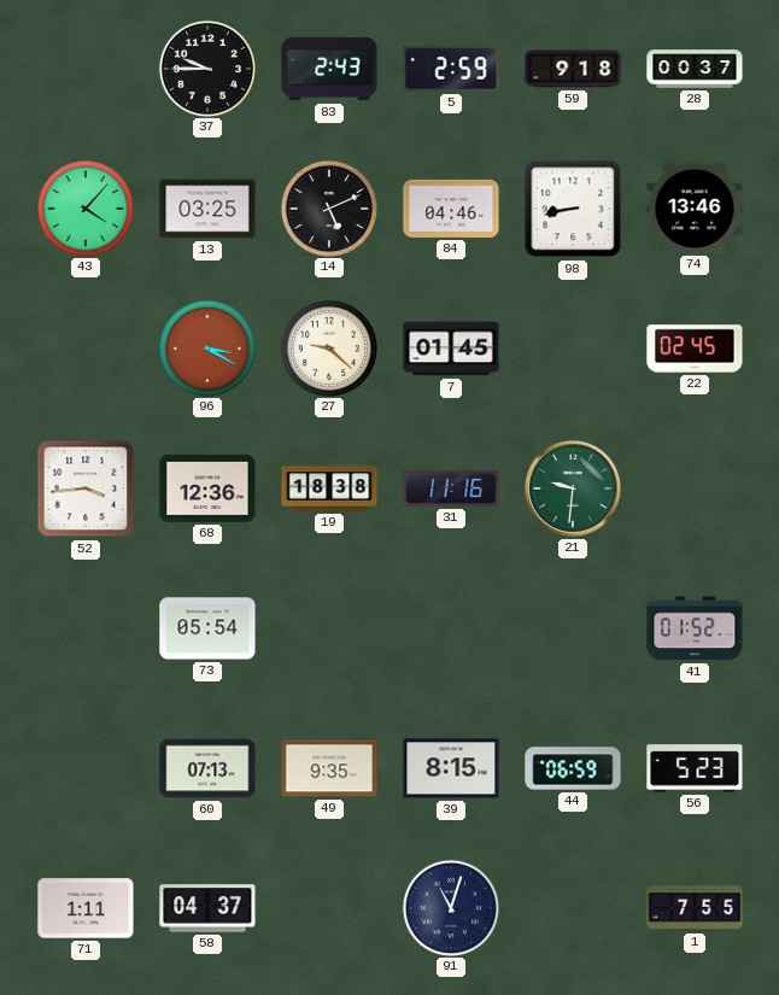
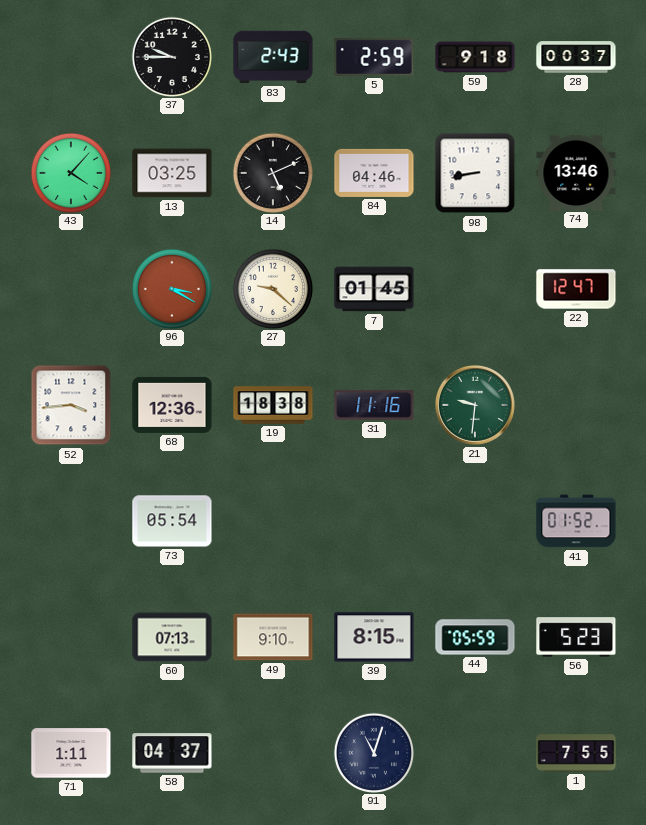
22: 02:45 -> 12:47
49: 9:35 -> 9:10
44: 06:59 -> 05:59
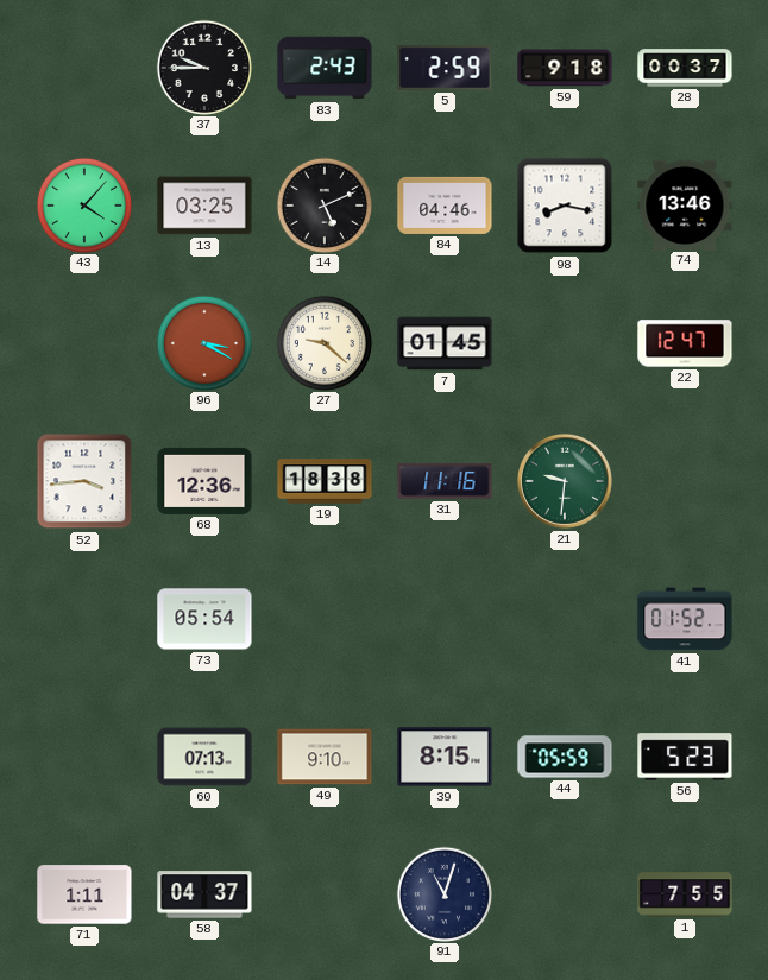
98: 8:43 -> 8:17
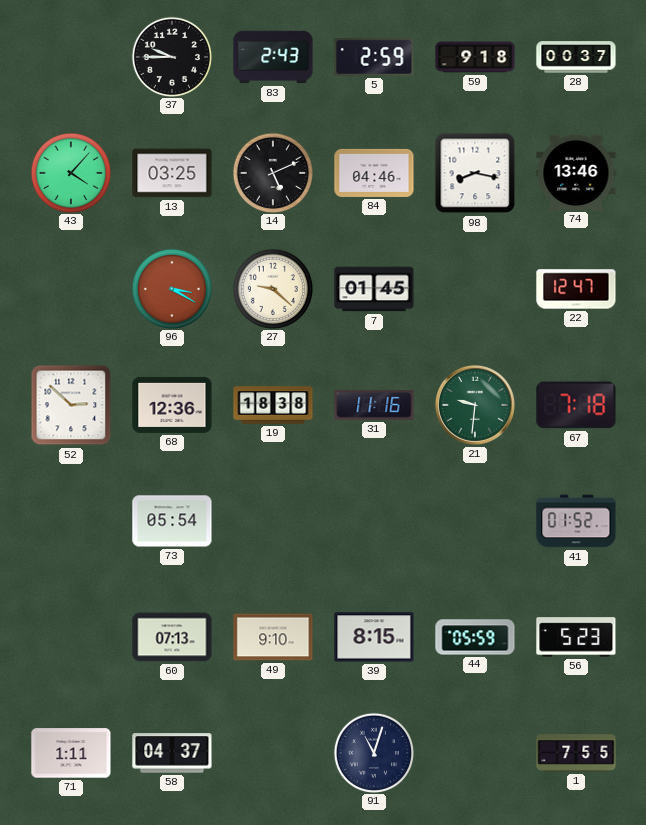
52: 3:44 -> 2:52
67: none -> 7:18
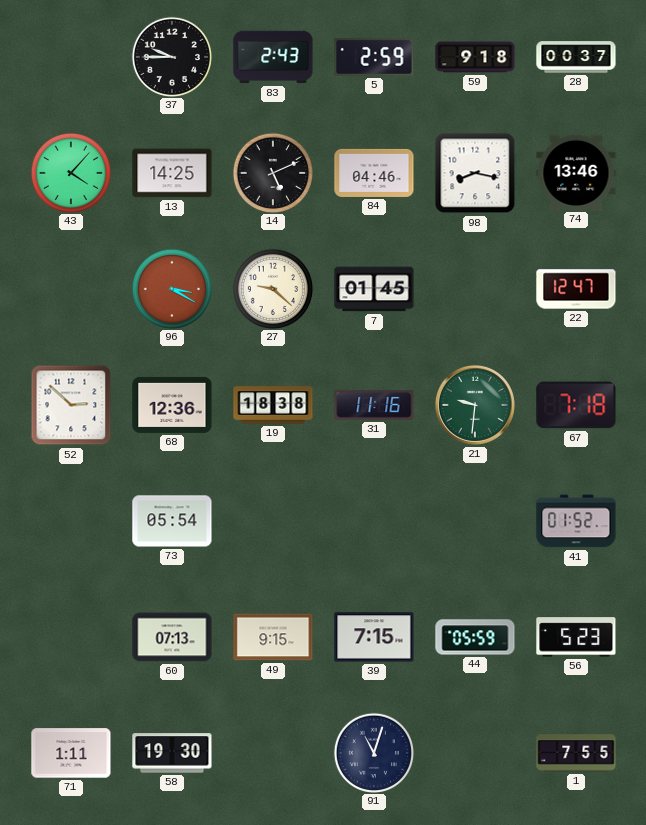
13: 03:25 -> 14:25
49: 9:10 -> 9:15
39: 8:15 -> 7:15
58: 04:37 -> 19:30
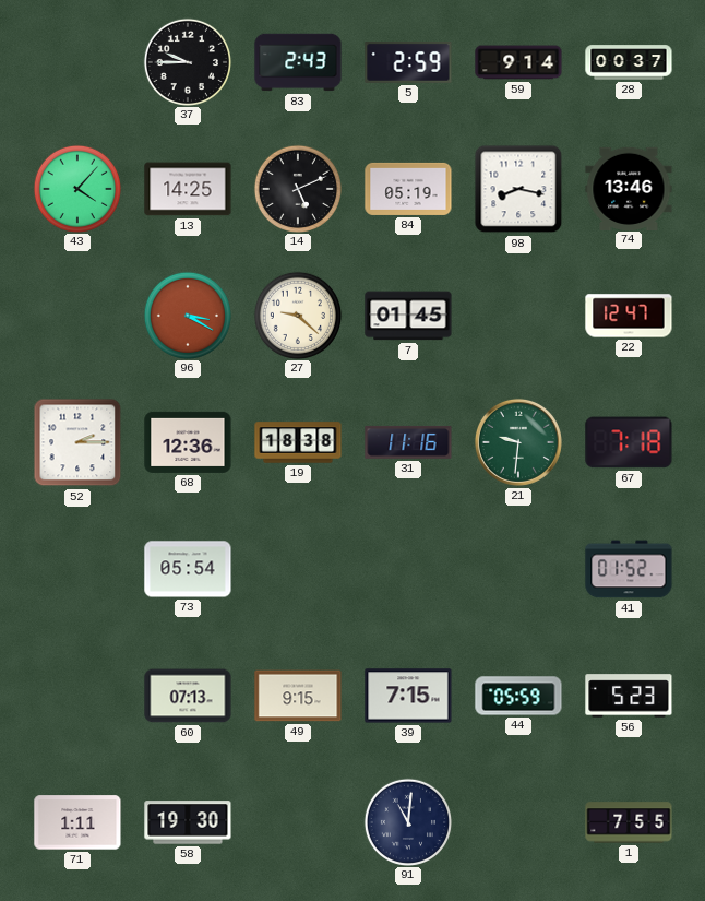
59: 9:18 -> 9:14
84: 04:46 -> 05:19
52: 2:52 -> 2:15
91: 11:03 -> 11:01
